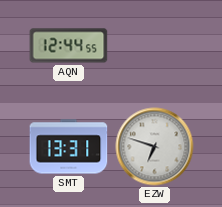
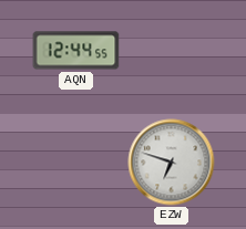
SMT: 13:31 -> none
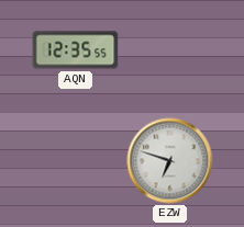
AQN: 12:44 -> 12:35
